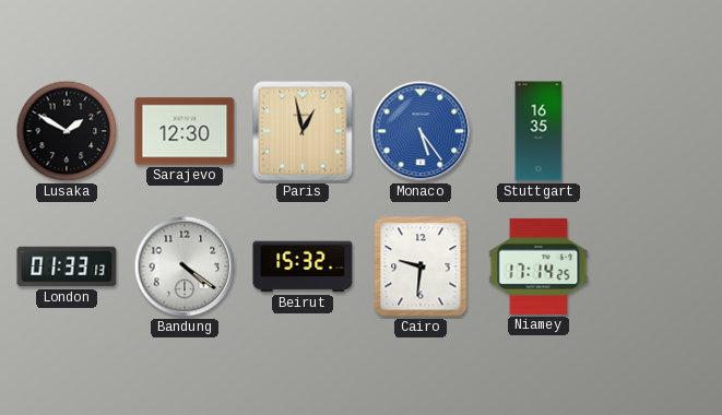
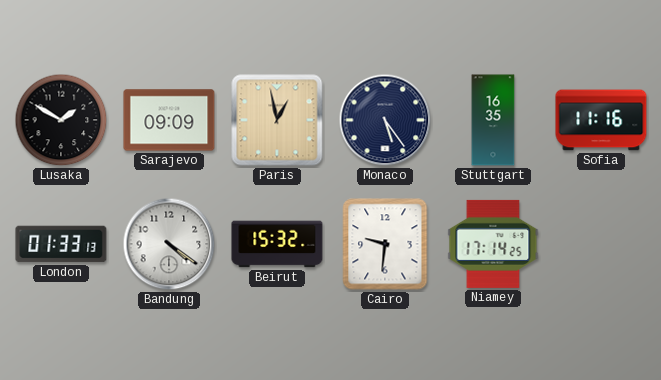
Sarajevo: 12:30 -> 09:09
Monaco dial: blue -> navy
Sofia: none -> 11:16
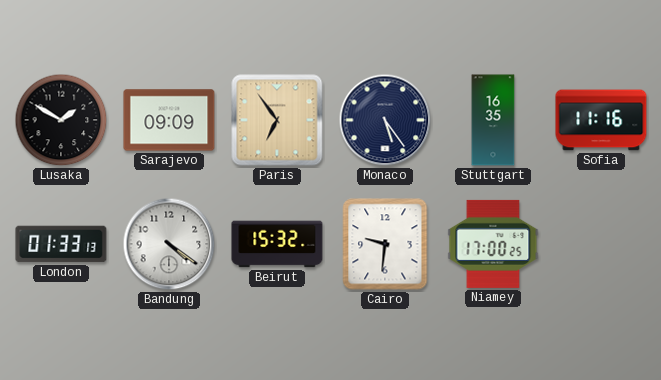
Paris: 12:58 -> 6:54
Niamey: 17:14 -> 17:00
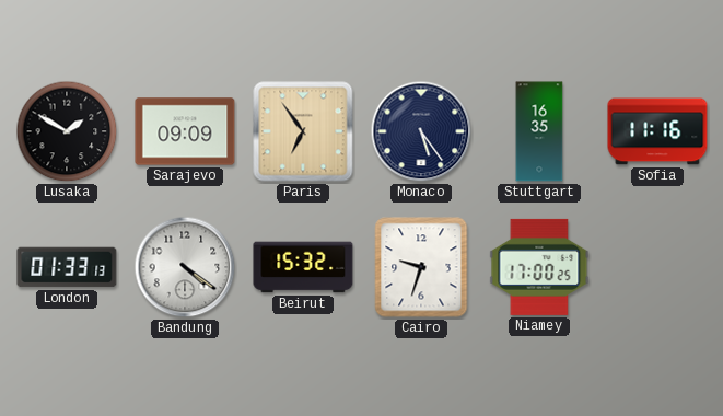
Cairo: 9:31 -> 9:33
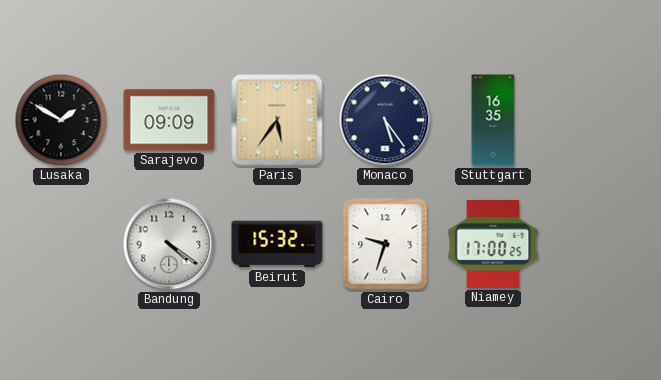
Paris: 6:54 -> 5:36
Sofia: 11:16 -> none
London: 01:33 -> none
